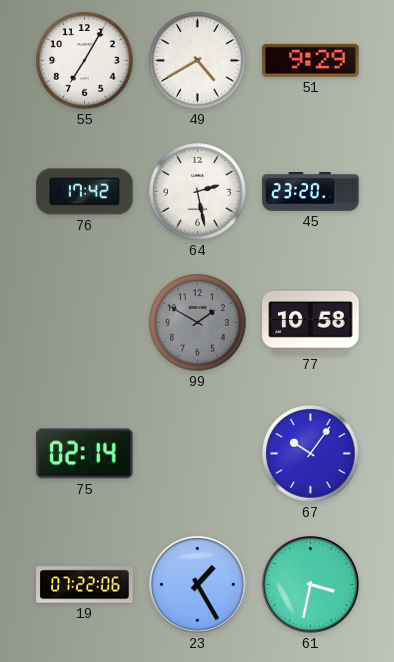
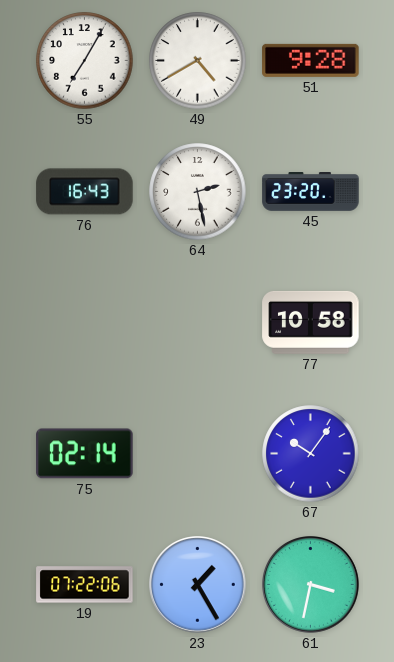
51: 9:29 -> 9:28
76: 17:42 -> 16:43
99: 1:50 -> none
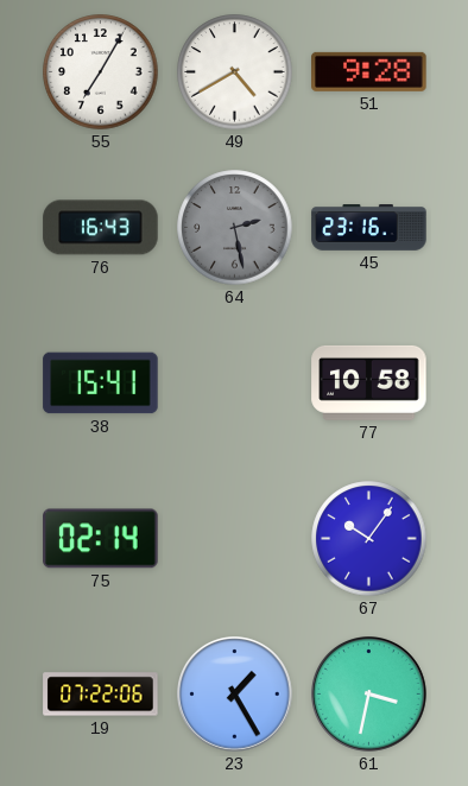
64 dial: white -> grey
45: 23:20 -> 23:16
38: none -> 15:41
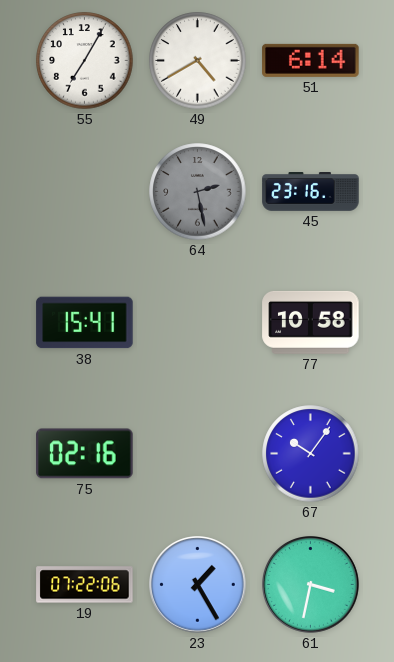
51: 9:28 -> 6:14
76: 16:43 -> none
75: 02:14 -> 02:16
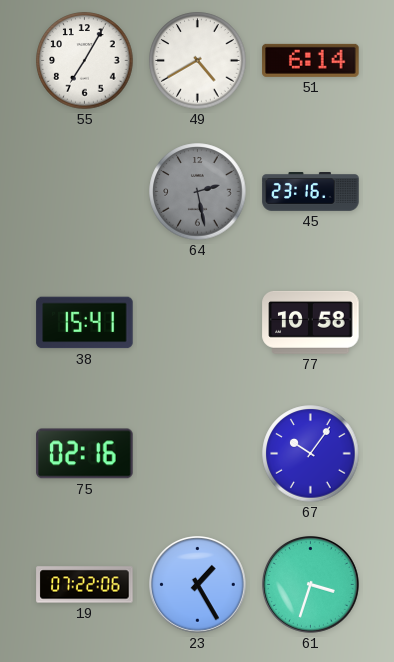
61: 3:32 -> 3:33
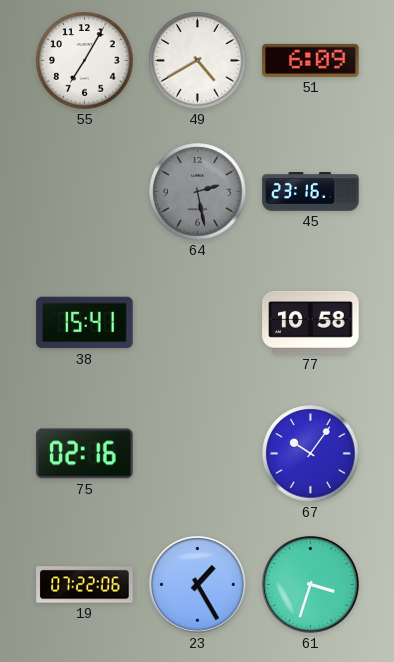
51: 6:14 -> 6:09
